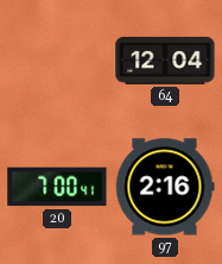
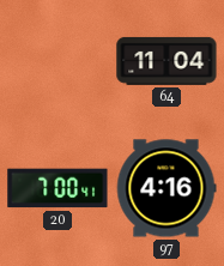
64: 12:04 -> 11:04
97: 2:16 -> 4:16
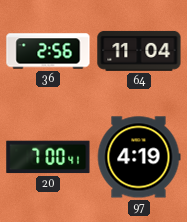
36: none -> 2:56
97: 4:16 -> 4:19
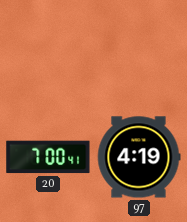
36: 2:56 -> none
64: 11:04 -> none
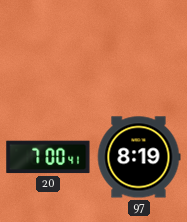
97: 4:19 -> 8:19
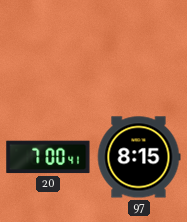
97: 8:19 -> 8:15
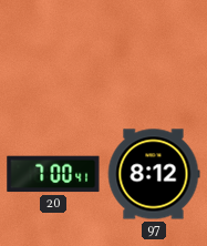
97: 8:15 -> 8:12
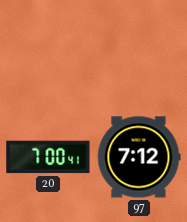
97: 8:12 -> 7:12
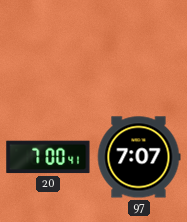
97: 7:12 -> 7:07
